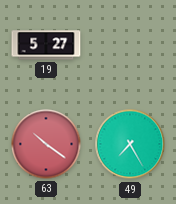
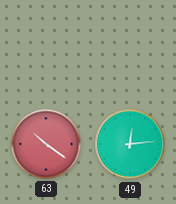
19: 5:27 -> none
49: 7:25 -> 12:14
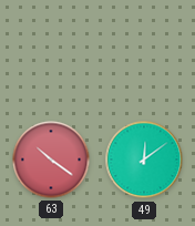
49: 12:14 -> 12:09
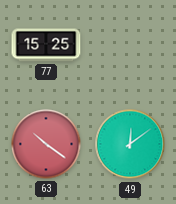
77: none -> 15:25
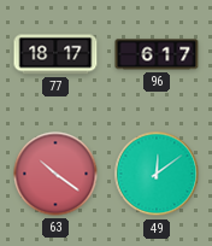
77: 15:25 -> 18:17
96: none -> 6:17
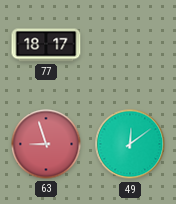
96: 6:17 -> none
63: 10:21 -> 8:57
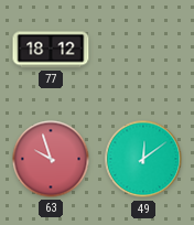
77: 18:17 -> 18:12
63: 8:57 -> 9:57
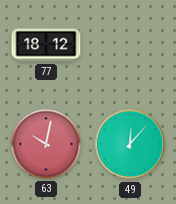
63: 9:57 -> 10:02
49: 12:09 -> 12:07
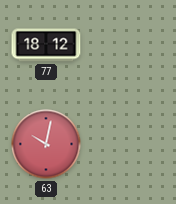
49: 12:07 -> none
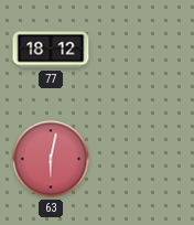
63: 10:02 -> 6:02
